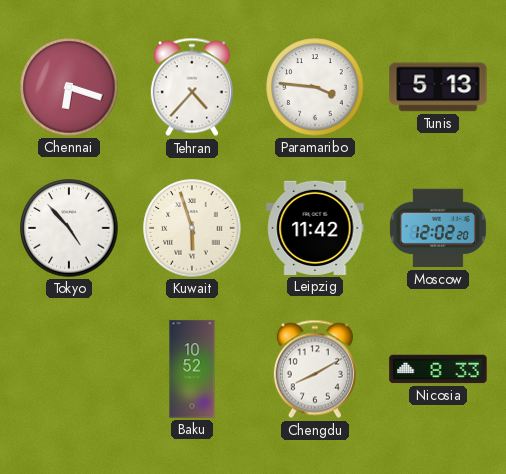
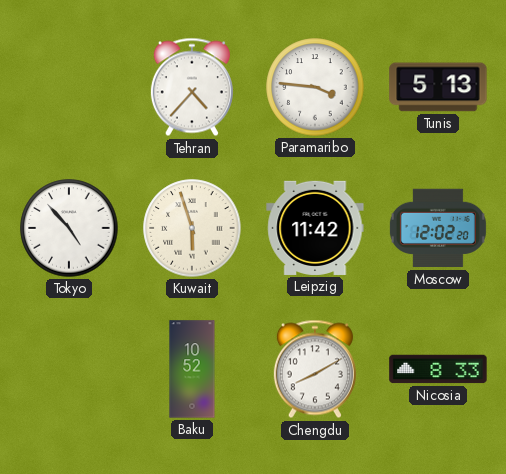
Chennai: 6:18 -> none
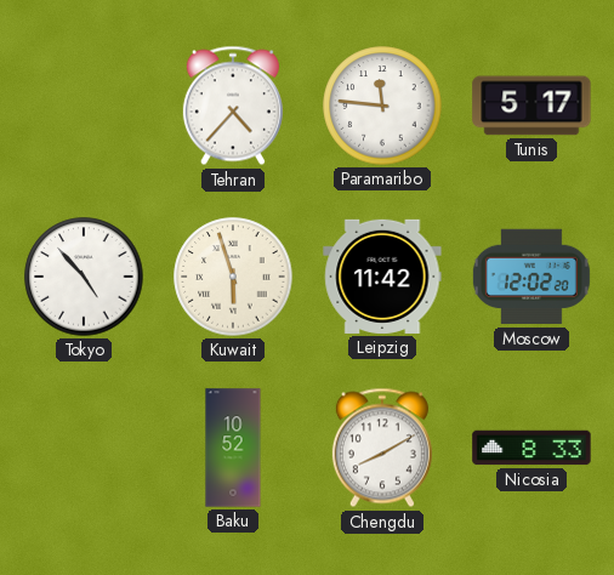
Paramaribo: 3:46 -> 11:46
Tunis: 5:13 -> 5:17
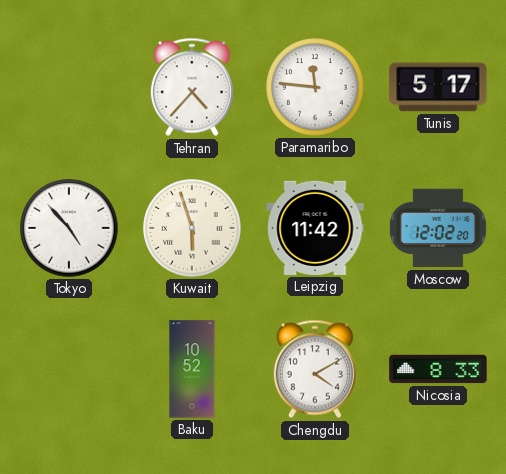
Chengdu: 8:10 -> 4:10
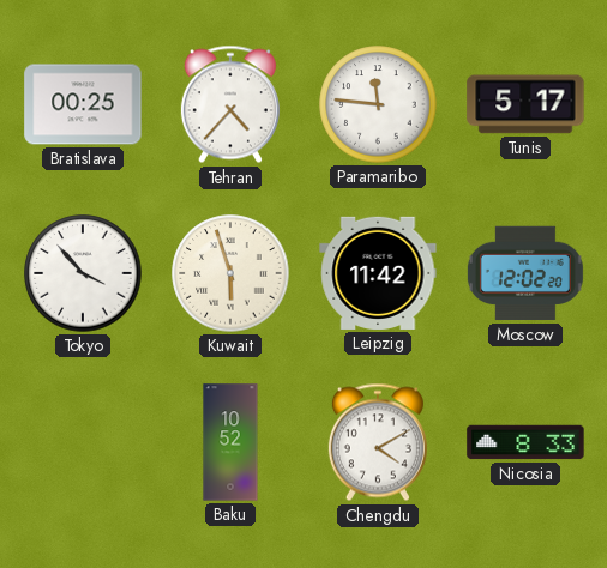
Bratislava: none -> 00:25
Tokyo: 4:53 -> 3:53
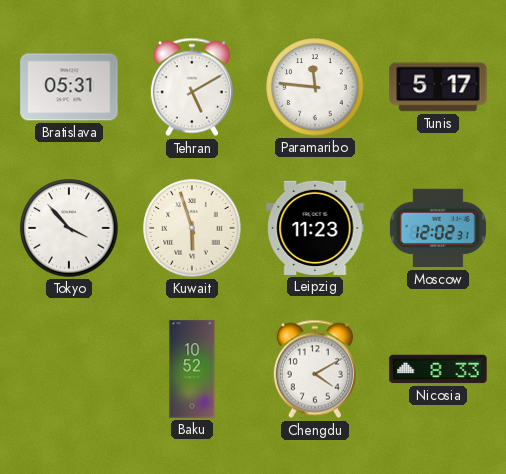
Bratislava: 00:25 -> 05:31
Tehran: 4:37 -> 5:10
Leipzig: 11:42 -> 11:23
Moscow: 12:02:20 -> 12:02:31
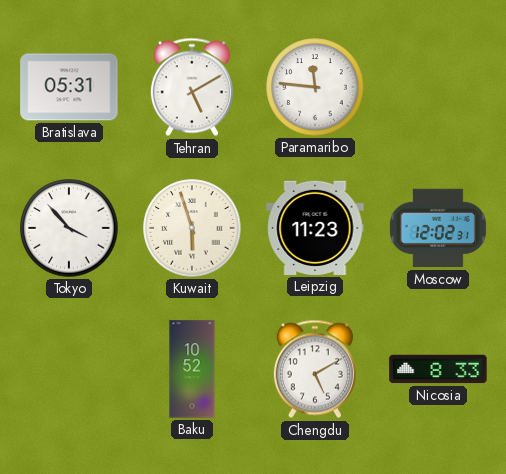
Tunis: 5:17 -> none
Chengdu: 4:10 -> 5:10
